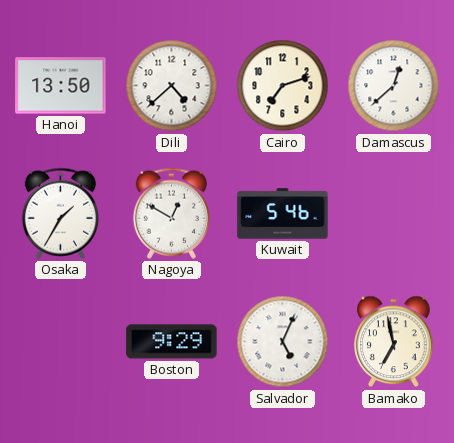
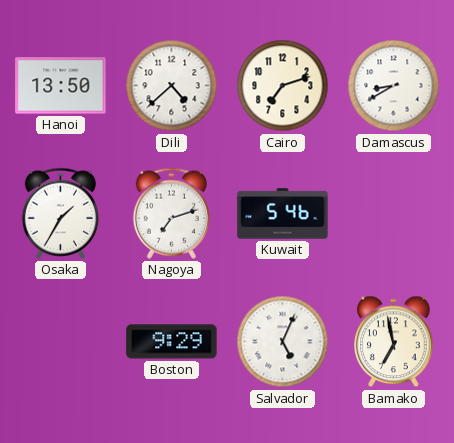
Damascus: 12:38 -> 8:40
Nagoya: 12:50 -> 7:12
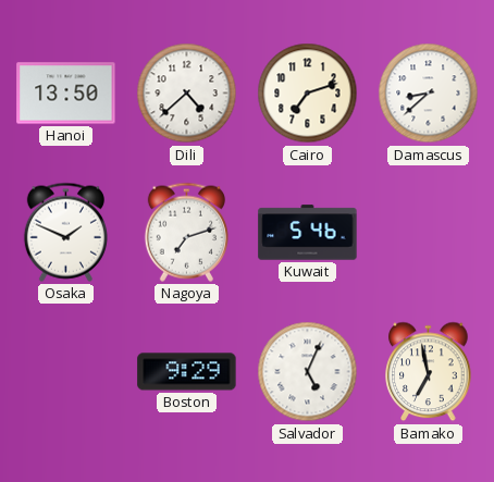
Damascus: 8:40 -> 8:38
Osaka: 1:35 -> 1:49
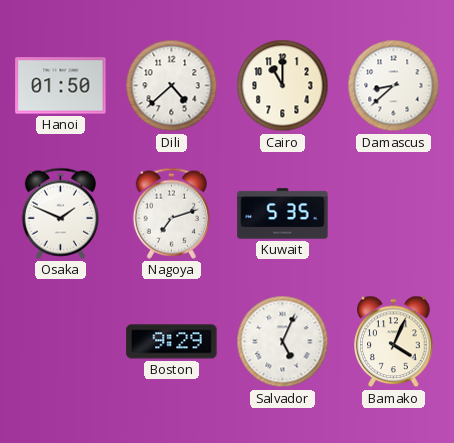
Hanoi: 13:50 -> 01:50
Cairo: 7:12 -> 11:00
Kuwait: 5:46 -> 5:35
Bamako: 6:58 -> 4:04
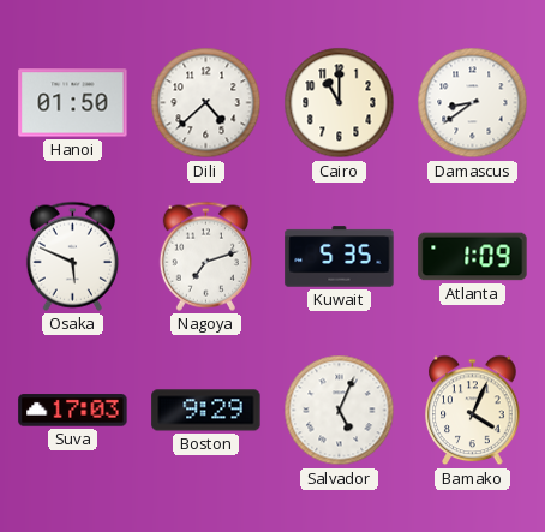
Damascus: 8:38 -> 8:39
Osaka: 1:49 -> 5:49
Atlanta: none -> 1:09
Suva: none -> 17:03
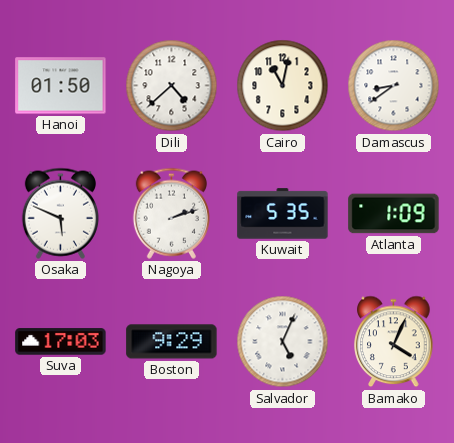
Cairo: 11:00 -> 11:02
Nagoya: 7:12 -> 2:12
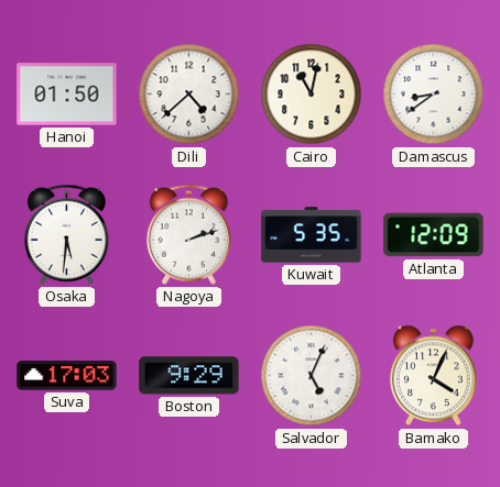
Osaka: 5:49 -> 5:31
Atlanta: 1:09 -> 12:09
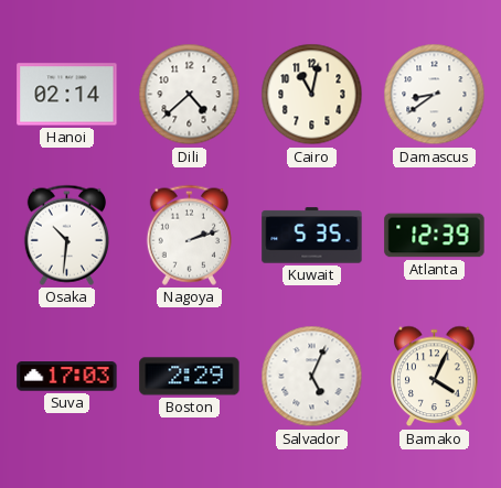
Hanoi: 01:50 -> 02:14
Osaka: 5:31 -> 10:31
Atlanta: 12:09 -> 12:39
Boston: 9:29 -> 2:29
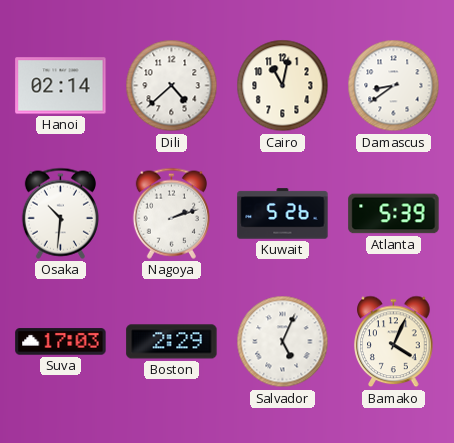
Kuwait: 5:35 -> 5:26
Atlanta: 12:39 -> 5:39
